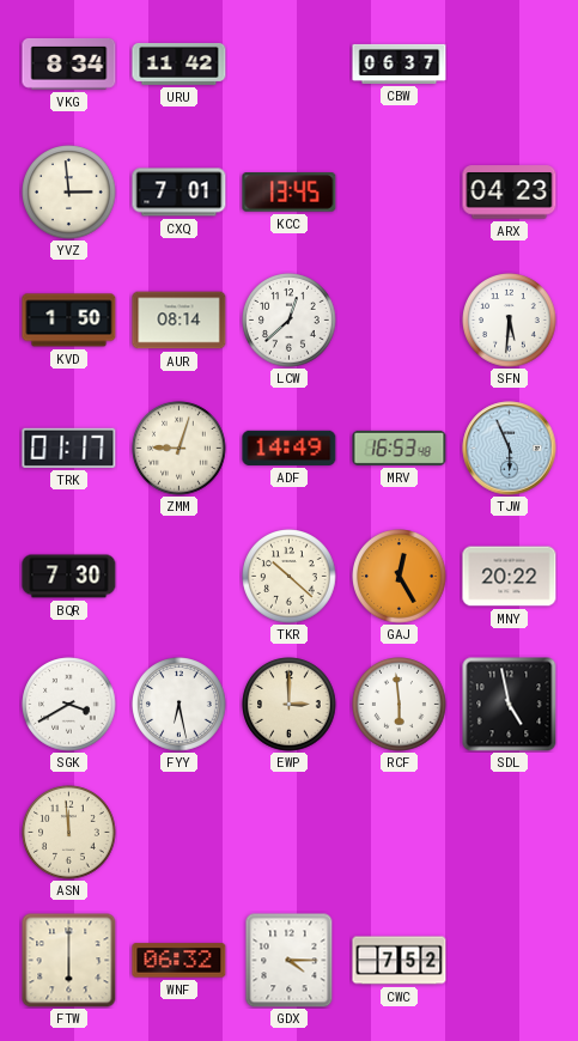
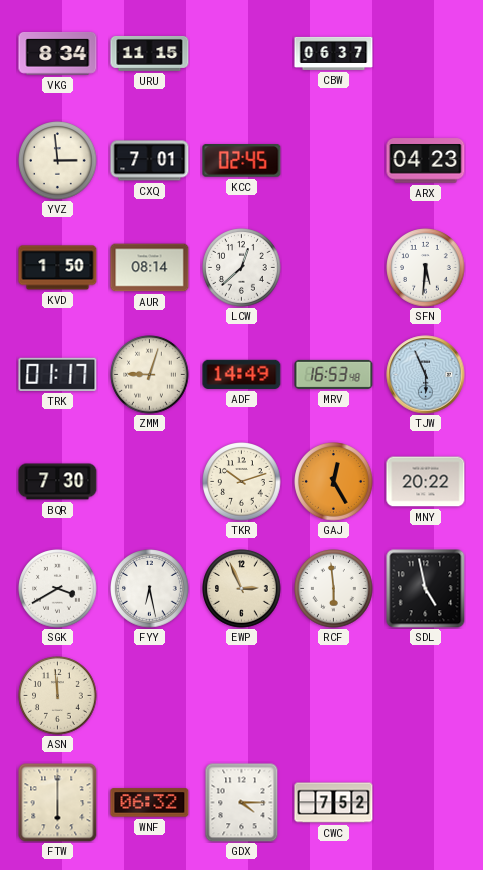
URU: 11:42 -> 11:15
KCC: 13:45 -> 02:45
TKR: 10:22 -> 10:12
EWP: 3:00 -> 2:56
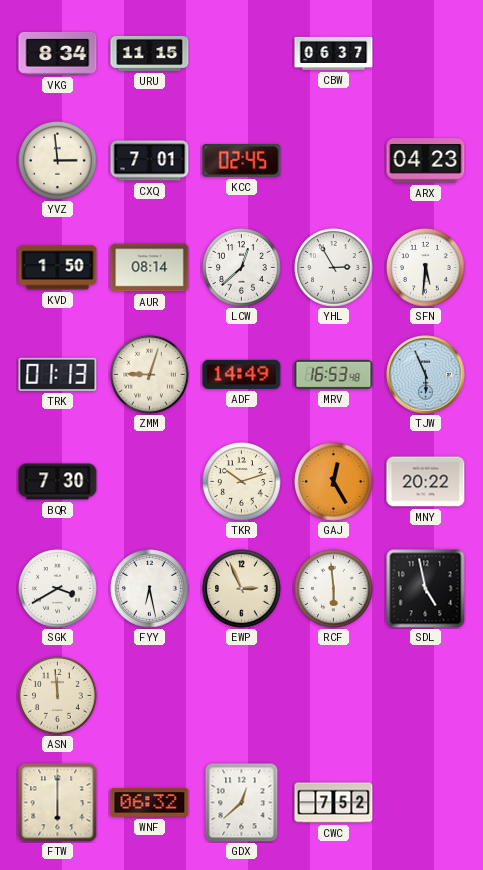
YHL: none -> 2:55
TRK: 01:17 -> 01:13
GDX: 4:15 -> 12:38
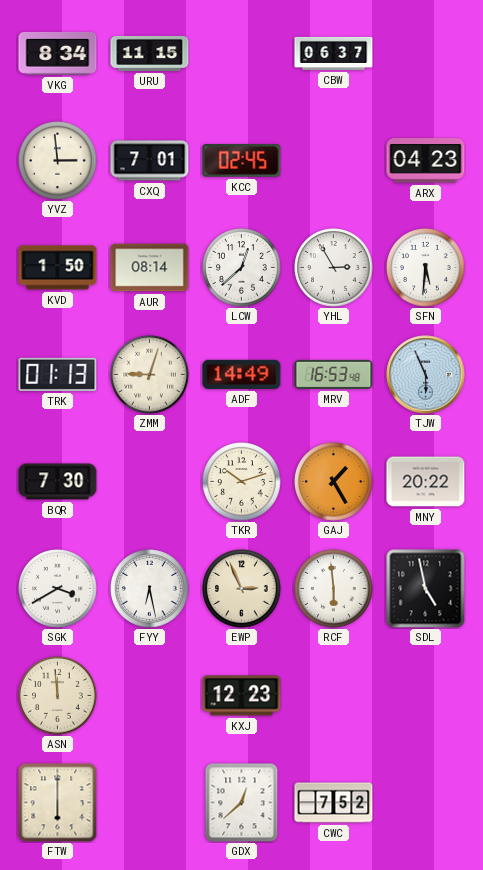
GAJ: 12:25 -> 1:25
KXJ: none -> 12:23
WNF: 06:32 -> none
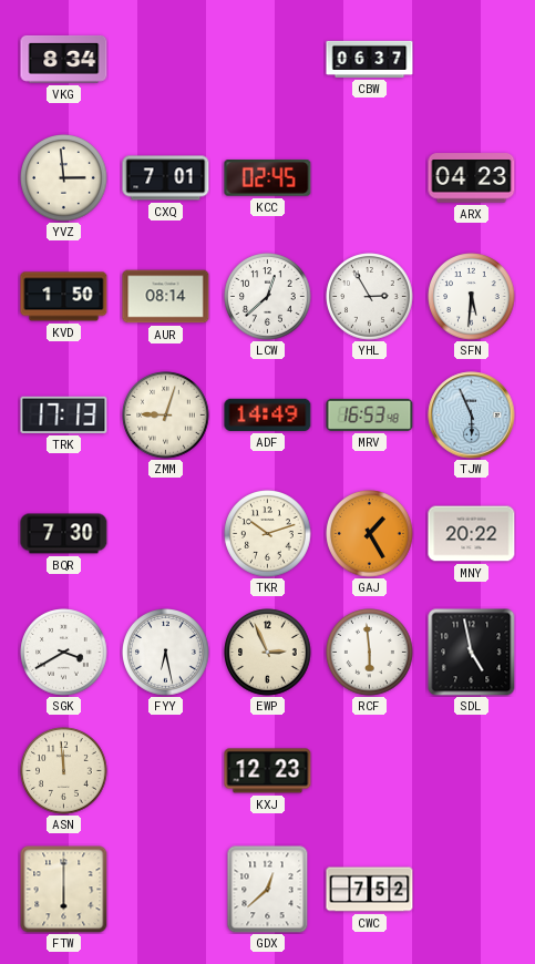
URU: 11:15 -> none
TRK: 01:13 -> 17:13
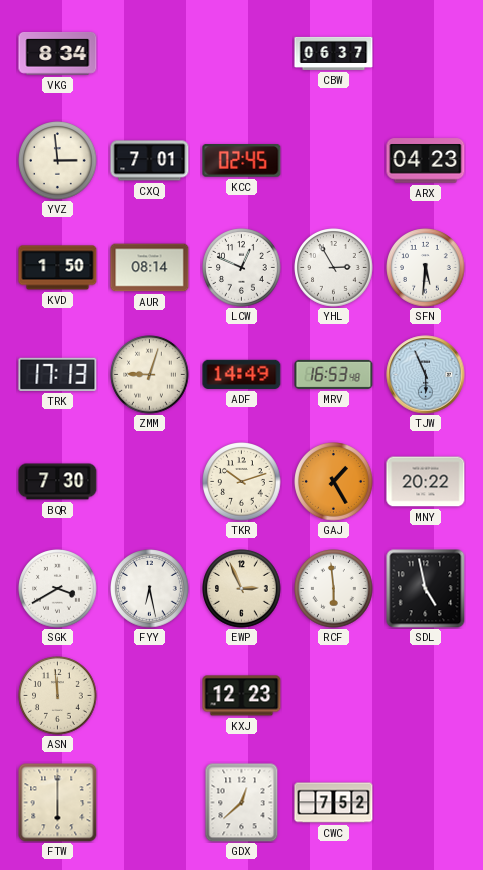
LCW: 12:38 -> 12:49
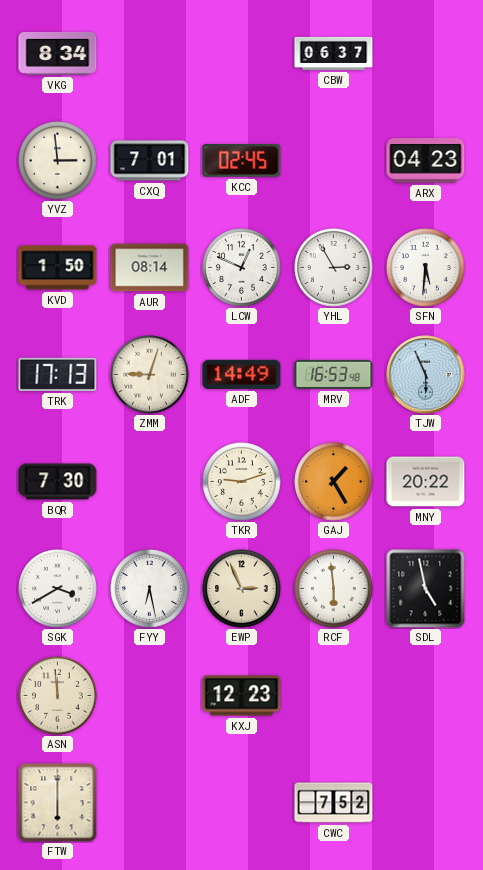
TKR: 10:12 -> 9:12
GDX: 12:38 -> none
